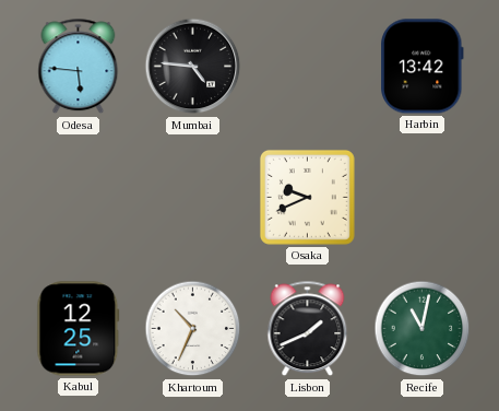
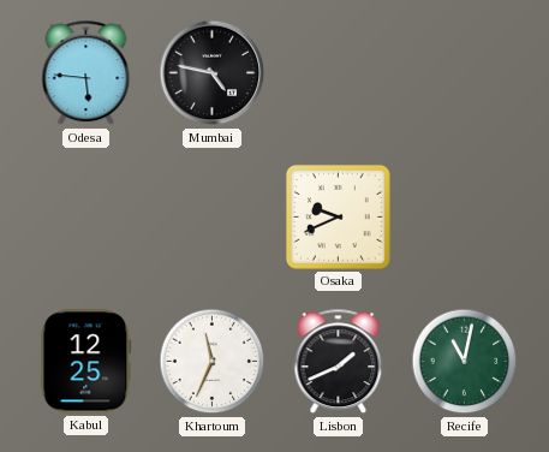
Mumbai: 4:46 -> 4:47
Harbin: 13:42 -> none
Khartoum: 10:34 -> 11:34
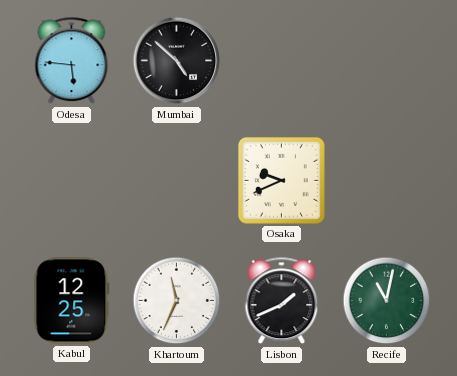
Mumbai: 4:47 -> 4:52
